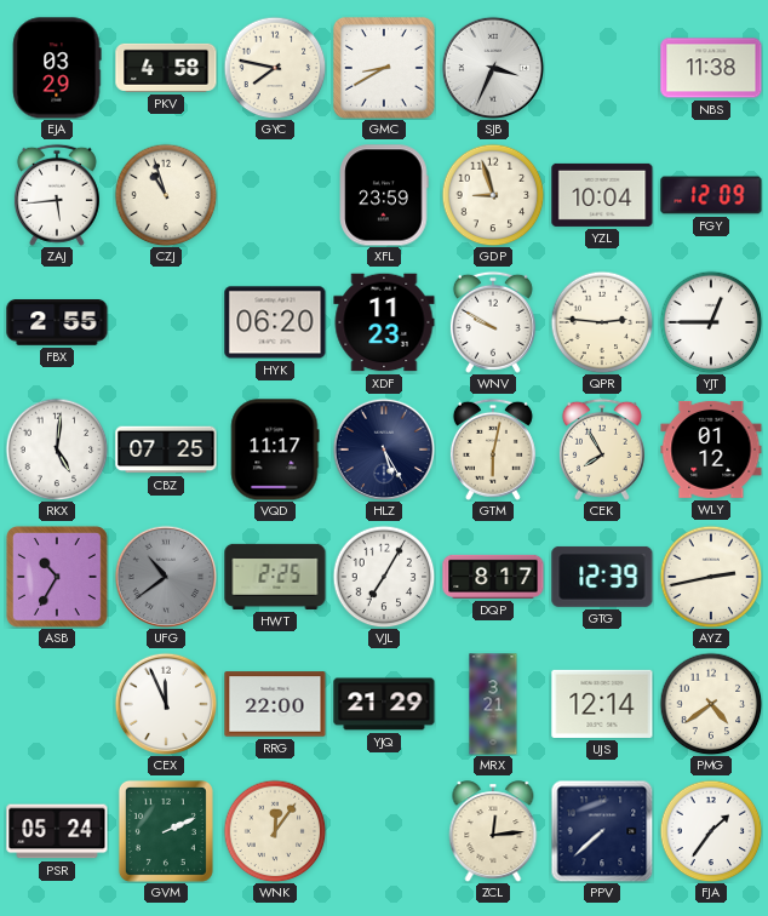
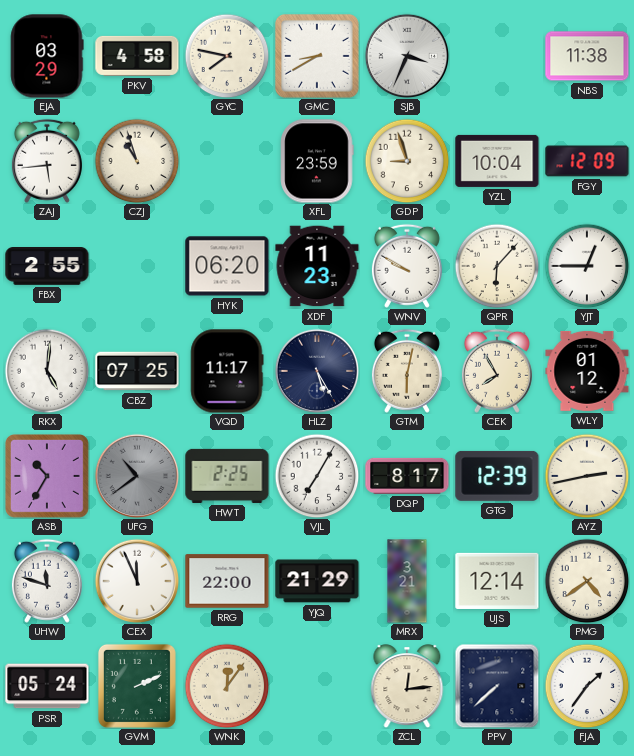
QPR: 2:46 -> 6:07
UHW: none -> 11:48
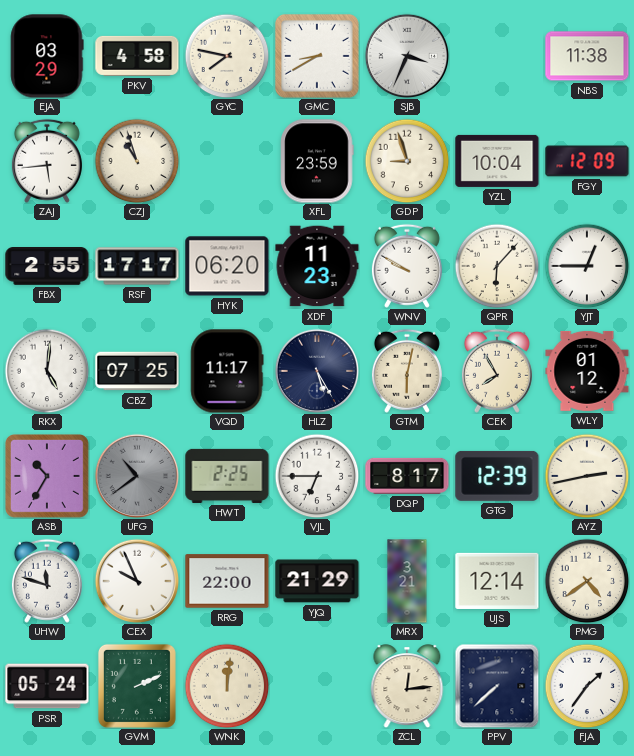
RSF: none -> 17:17
VJL: 7:05 -> 6:45
CEX: 11:56 -> 9:56
WNK: 12:06 -> 12:01
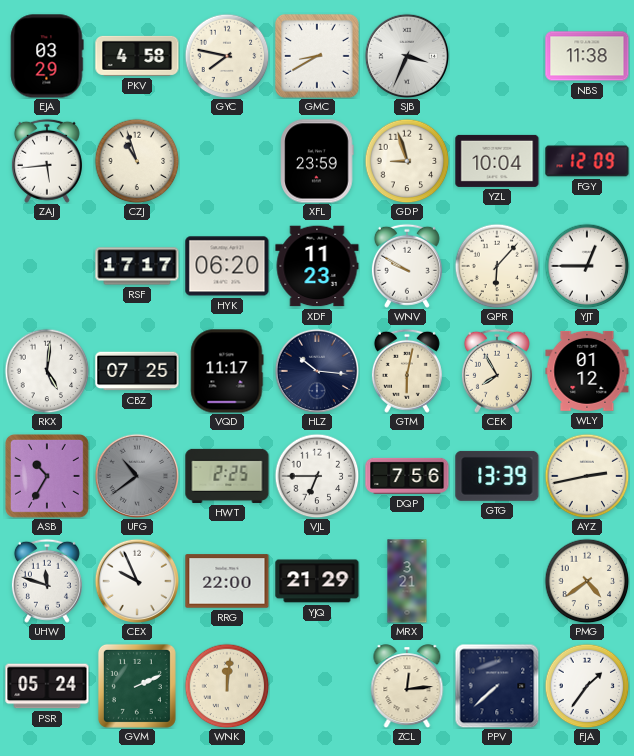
FBX: 2:55 -> none
HLZ: 5:25 -> 10:16
DQP: 8:17 -> 7:56
GTG: 12:39 -> 13:39
UJS: 12:14 -> none
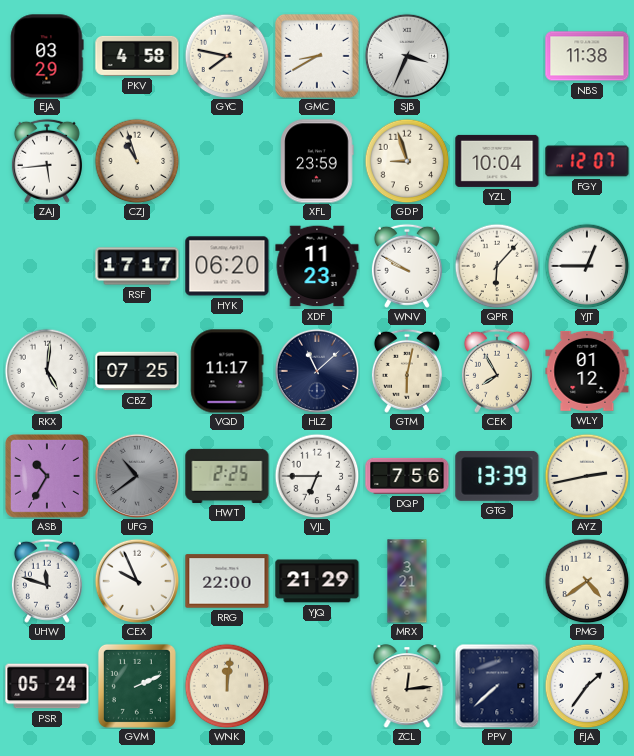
FGY: 12:09 -> 12:07
HLZ: 10:16 -> 11:08
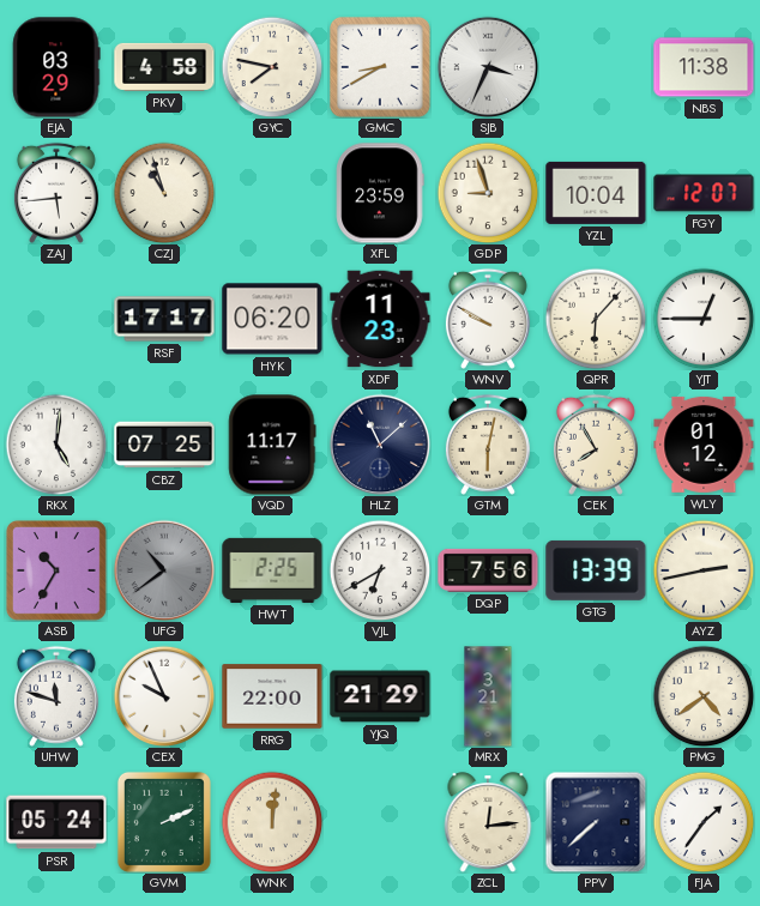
VJL: 6:45 -> 6:40
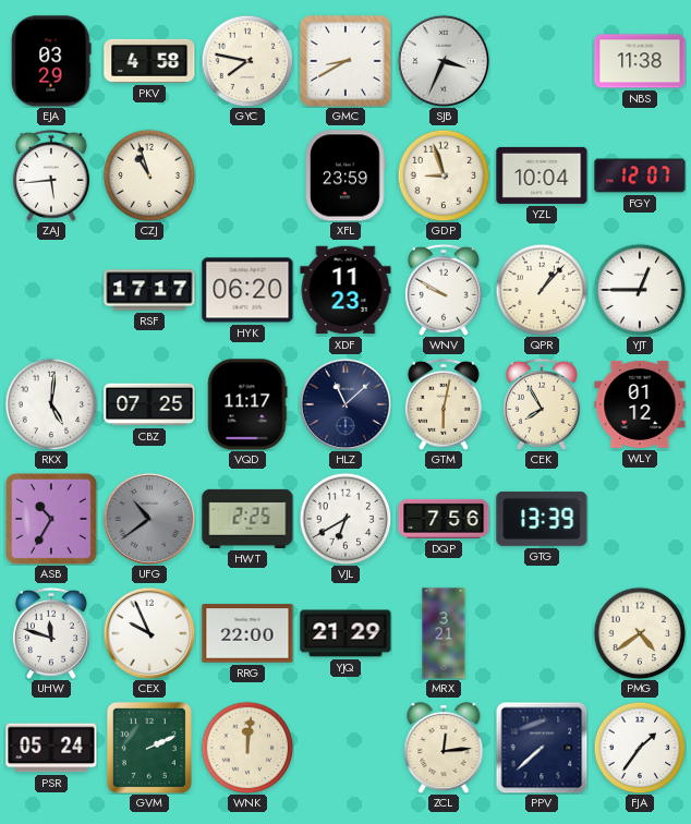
QPR: 6:07 -> 1:07
AYZ: 2:43 -> none
